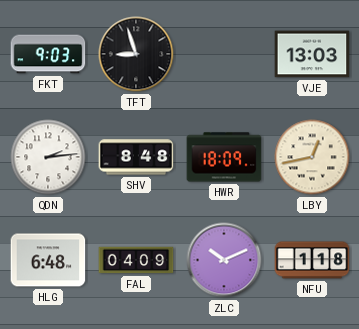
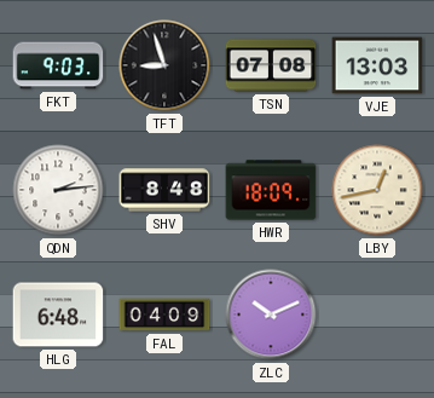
TSN: none -> 07:08
NFU: 1:18 -> none
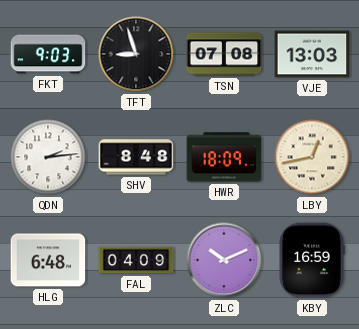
KBY: none -> 16:59
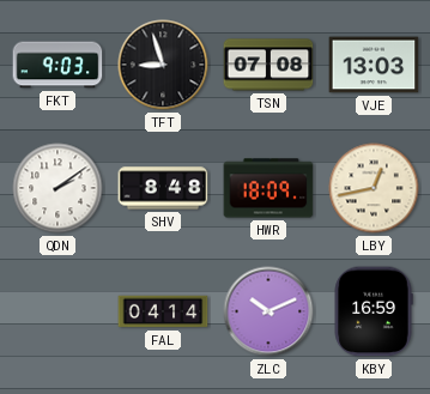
QDN: 2:14 -> 2:09
HLG: 6:48 -> none
FAL: 04:09 -> 04:14
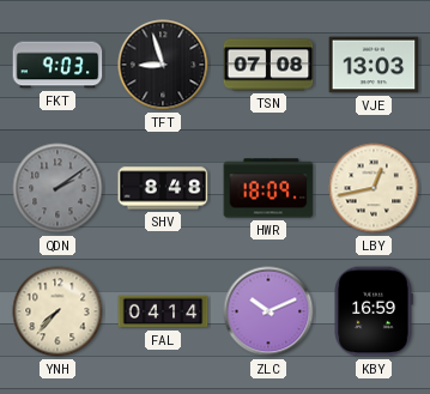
QDN dial: white -> grey
YNH: none -> 7:37
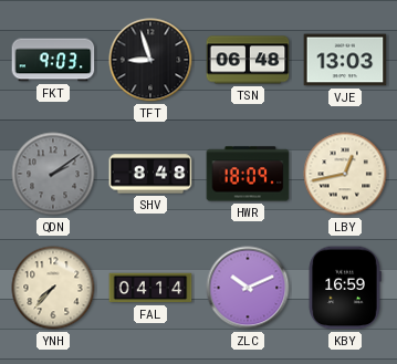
TSN: 07:08 -> 06:48
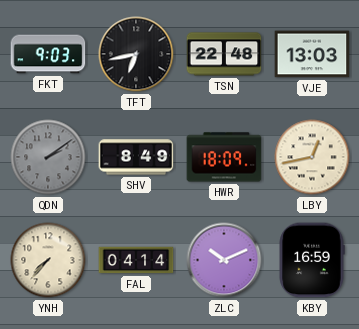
TFT: 8:57 -> 6:43
TSN: 06:48 -> 22:48
SHV: 8:48 -> 8:49
